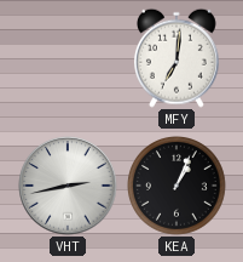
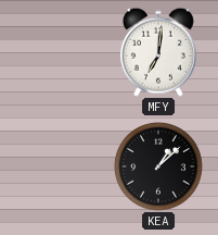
VHT: 2:43 -> none
KEA: 1:04 -> 1:08
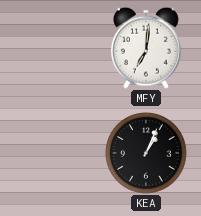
KEA: 1:08 -> 1:04
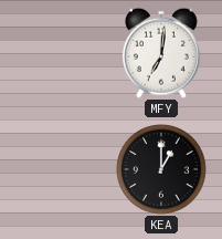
KEA: 1:04 -> 1:00
